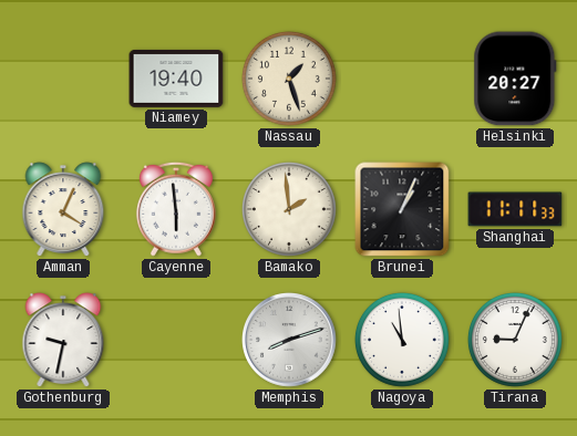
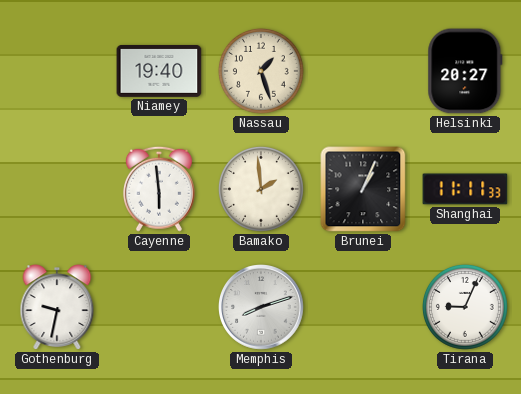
Amman: 4:04 -> none
Nagoya: 10:59 -> none
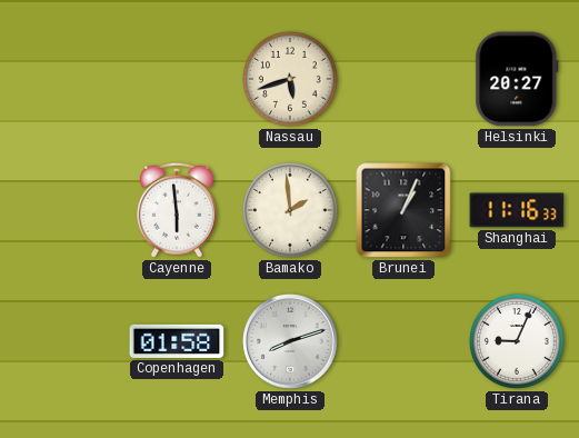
Niamey: 19:40 -> none
Nassau: 1:27 -> 5:42
Shanghai: 11:11 -> 11:16
Gothenburg: 9:32 -> none
Copenhagen: none -> 01:58
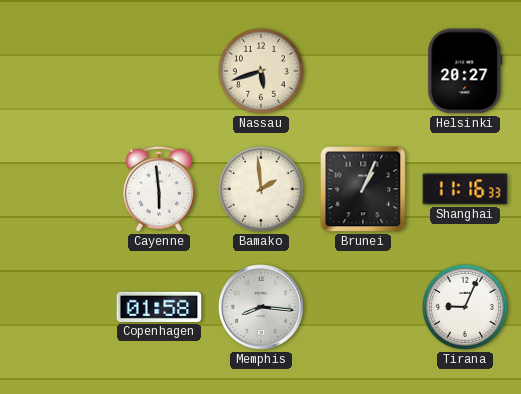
Memphis: 8:12 -> 8:16
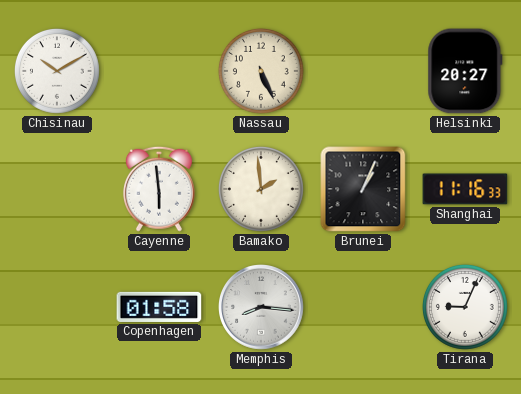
Chisinau: none -> 10:10
Nassau: 5:42 -> 5:26
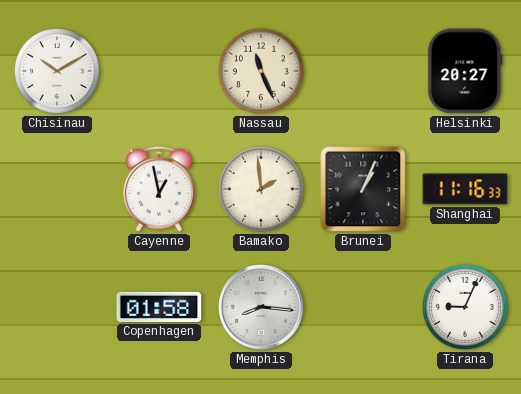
Nassau: 5:26 -> 11:26
Cayenne: 5:59 -> 12:58
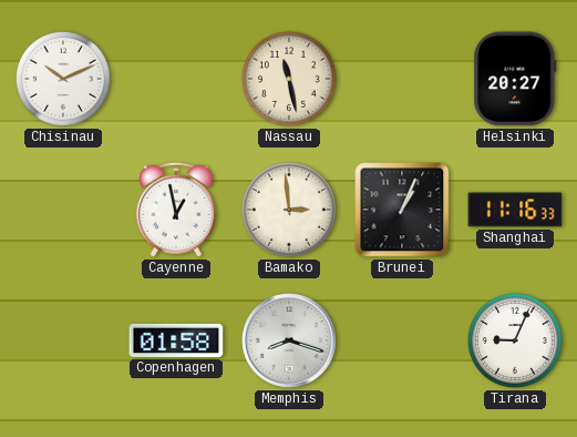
Chisinau: 10:10 -> 10:11
Nassau: 11:26 -> 11:28
Bamako: 1:59 -> 2:59
Memphis: 8:16 -> 8:18
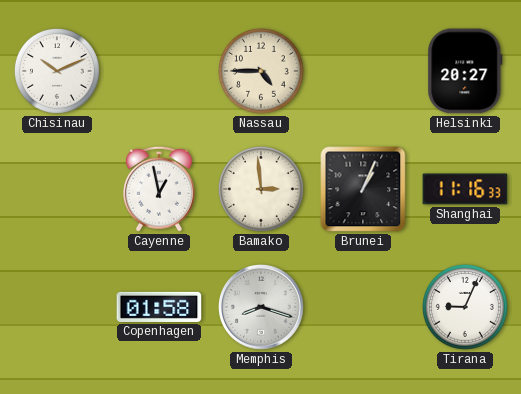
Nassau: 11:28 -> 4:45
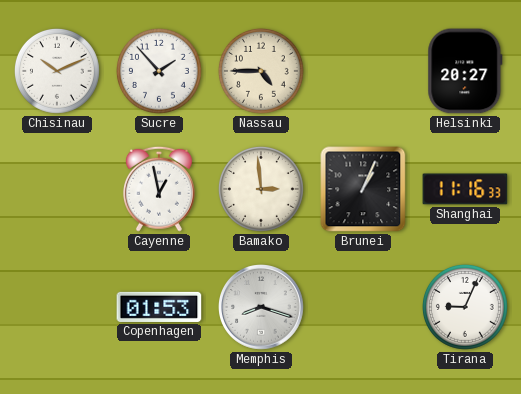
Sucre: none -> 1:53
Copenhagen: 01:58 -> 01:53
